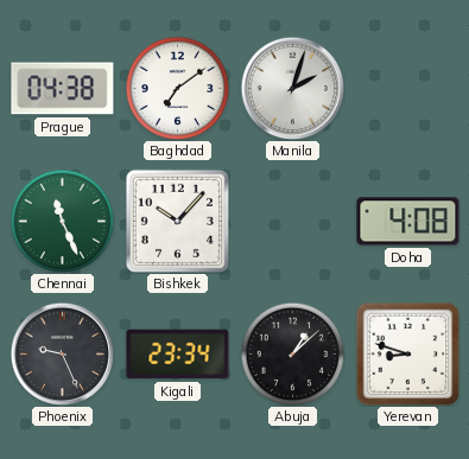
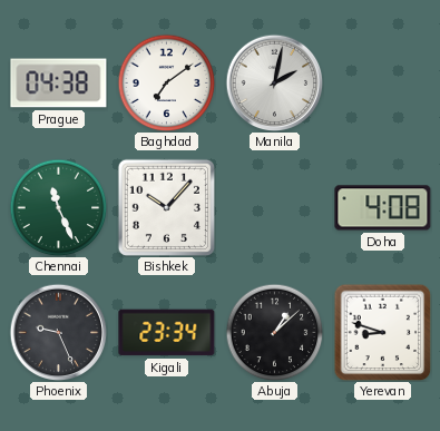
Manila: 2:03 -> 2:02
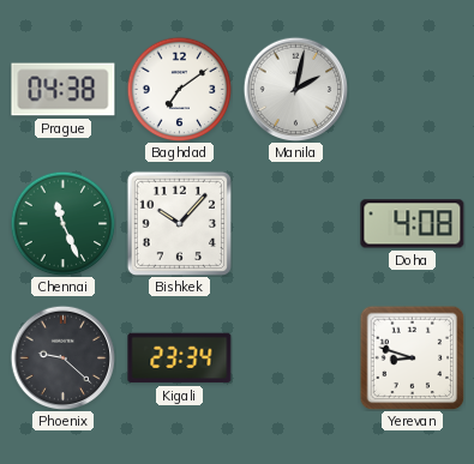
Phoenix: 9:26 -> 9:22
Abuja: 1:08 -> none
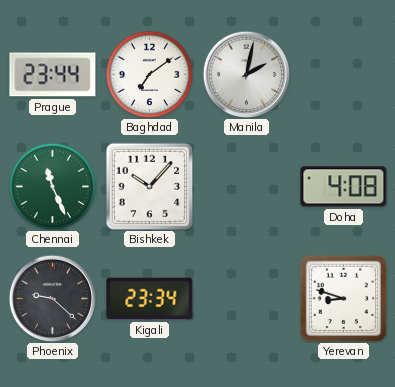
Prague: 04:38 -> 23:44
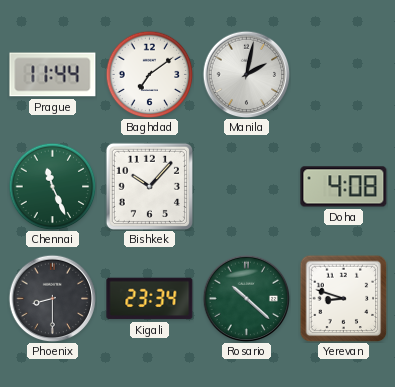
Prague: 23:44 -> 11:44
Phoenix: 9:22 -> 8:30
Rosario: none -> 10:22
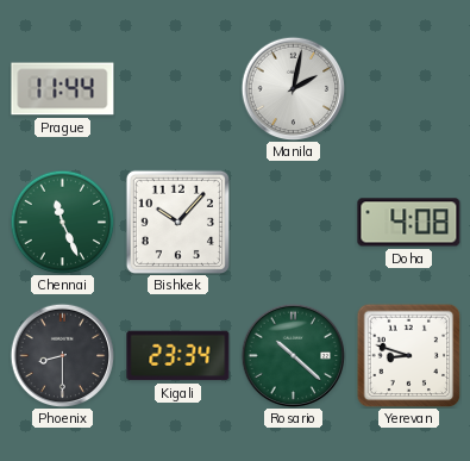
Baghdad: 7:09 -> none
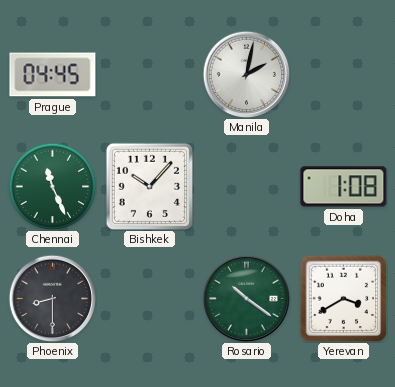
Prague: 11:44 -> 04:45
Doha: 4:08 -> 1:08
Kigali: 23:34 -> none
Rosario: 10:22 -> 10:21
Yerevan: 8:48 -> 3:40
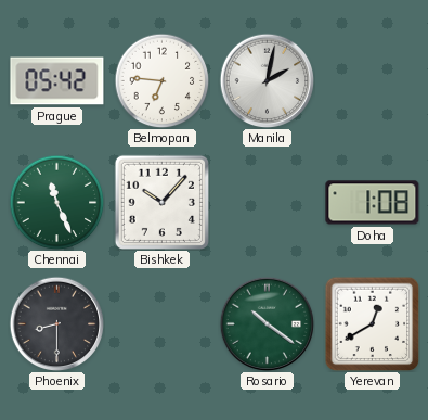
Prague: 04:45 -> 05:42
Belmopan: none -> 6:46
Yerevan: 3:40 -> 12:40
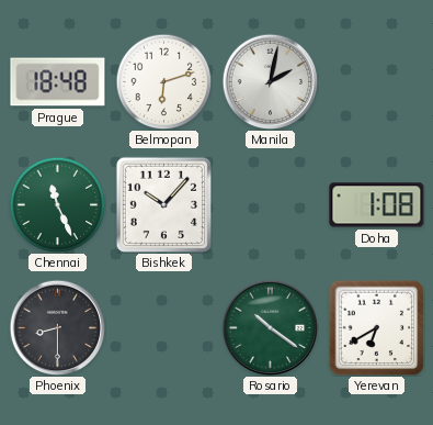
Prague: 05:42 -> 18:48
Belmopan: 6:46 -> 6:12
Yerevan: 12:40 -> 6:40
